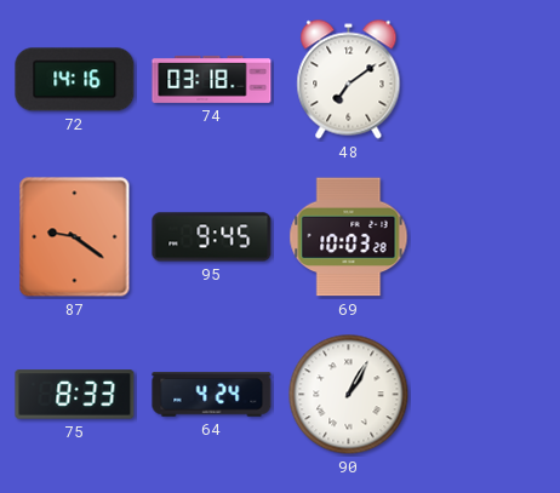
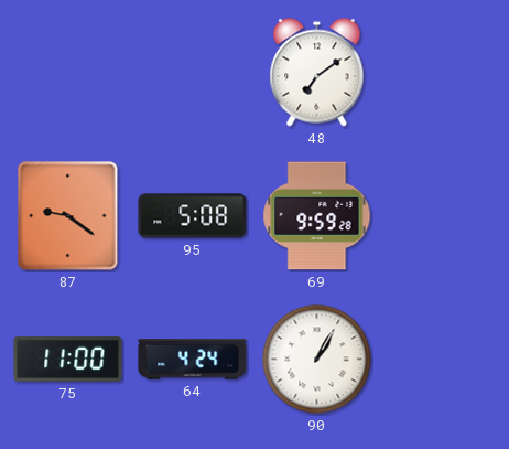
72: 14:16 -> none
74: 03:18 -> none
95: 9:45 -> 5:08
69: 10:03 -> 9:59
75: 8:33 -> 11:00
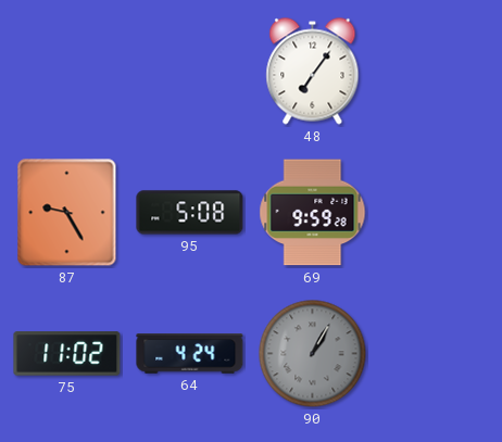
48: 7:09 -> 7:06
87: 9:21 -> 9:25
75: 11:00 -> 11:02
90 dial: white -> grey
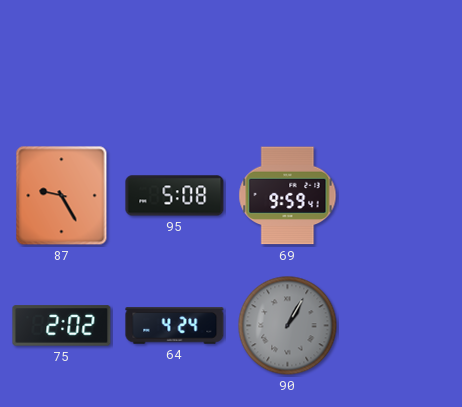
48: 7:06 -> none
69: 9:59:28 -> 9:59:41
75: 11:02 -> 2:02
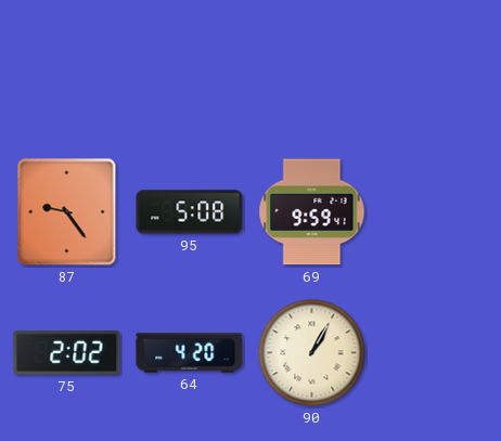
87: 9:25 -> 9:24
64: 4:24 -> 4:20
90 dial: grey -> cream
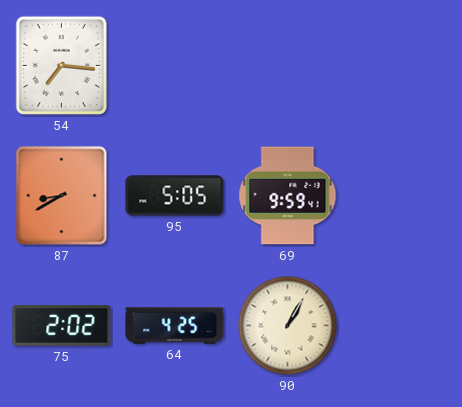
54: none -> 7:16
87: 9:24 -> 8:40
95: 5:08 -> 5:05
64: 4:20 -> 4:25
